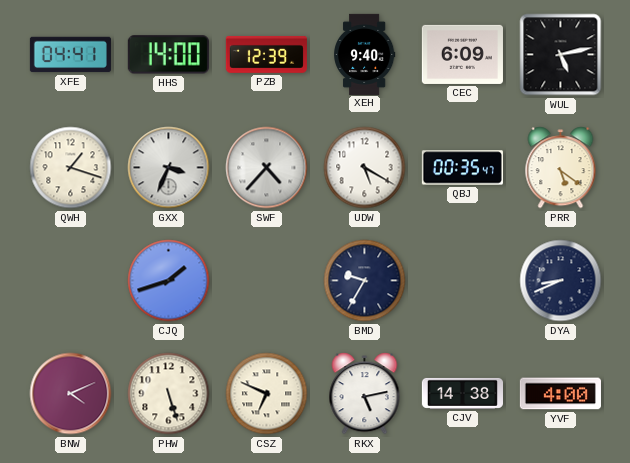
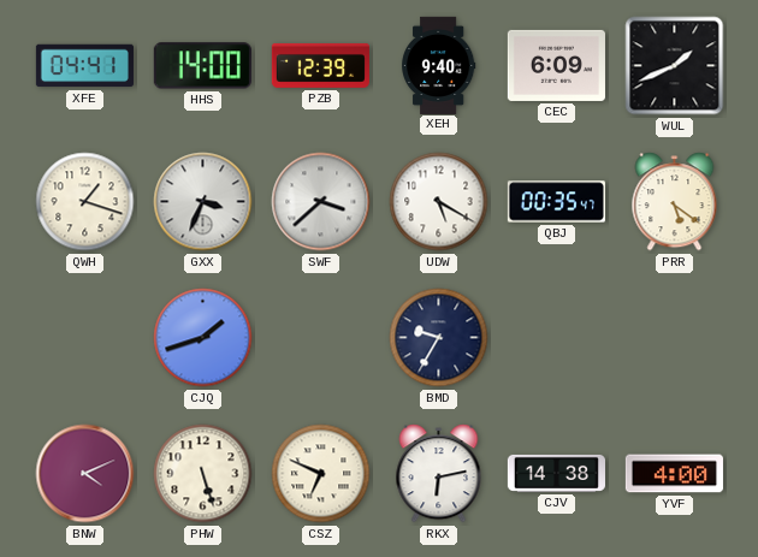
WUL: 5:13 -> 1:41
SWF: 4:37 -> 3:38
DYA: 8:41 -> none
RKX: 5:13 -> 6:13
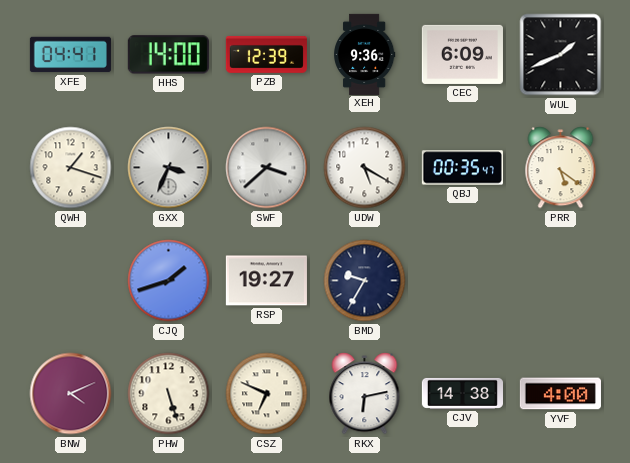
XEH: 9:40 -> 9:36
RSP: none -> 19:27
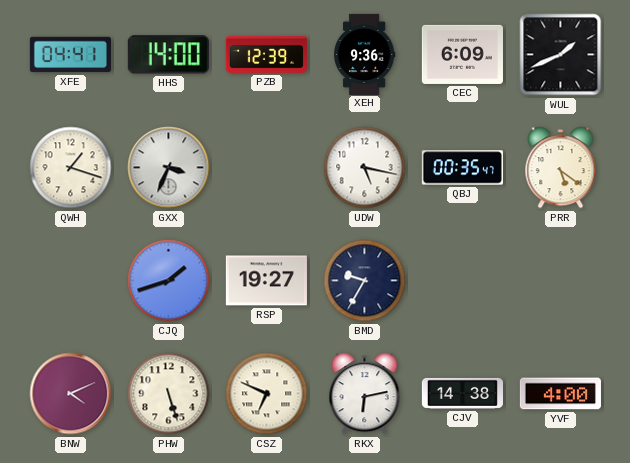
SWF: 3:38 -> none
UDW: 5:20 -> 5:17
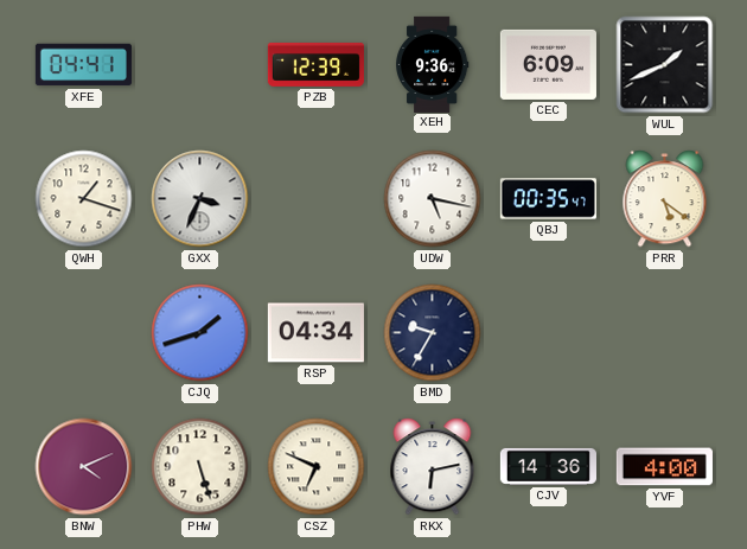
HHS: 14:00 -> none
RSP: 19:27 -> 04:34
CJV: 14:38 -> 14:36
